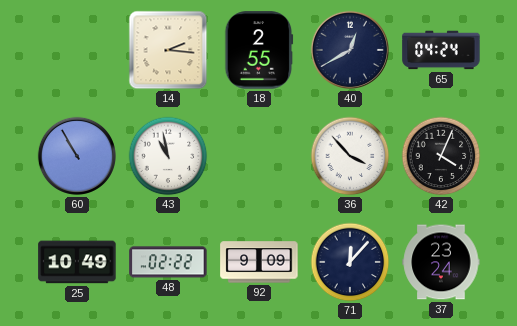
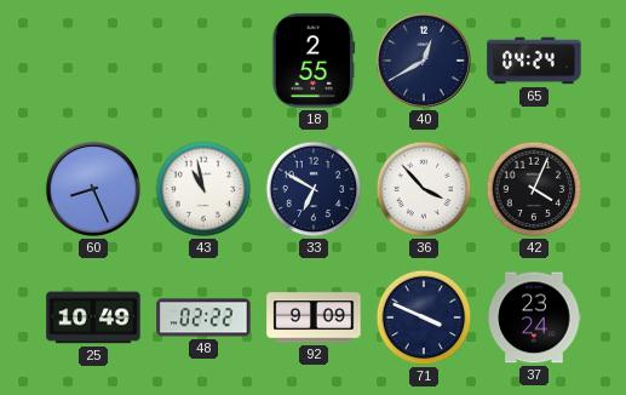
14: 2:16 -> none
60: 10:55 -> 8:26
33: none -> 6:50
71: 12:07 -> 3:49
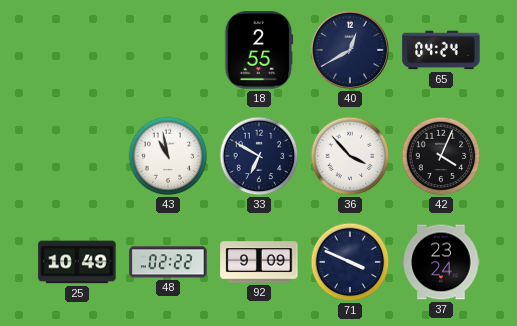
60: 8:26 -> none
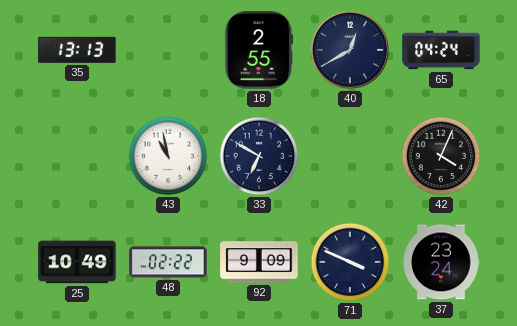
35: none -> 13:13
36: 3:53 -> none
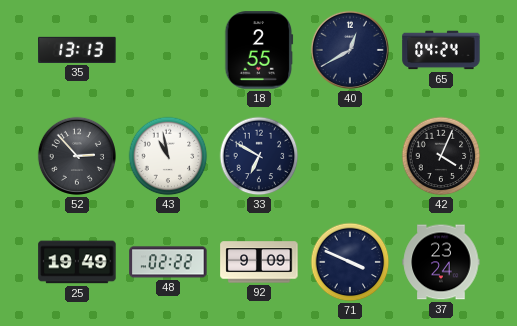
52: none -> 2:53
25: 10:49 -> 19:49
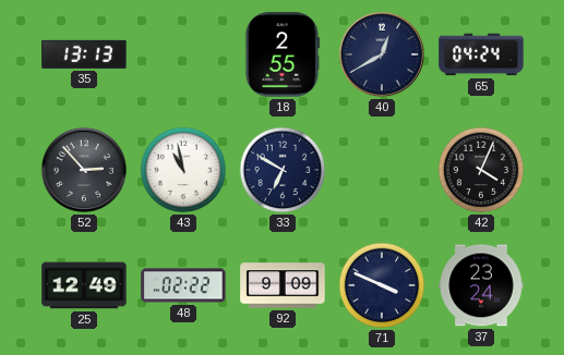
25: 19:49 -> 12:49
